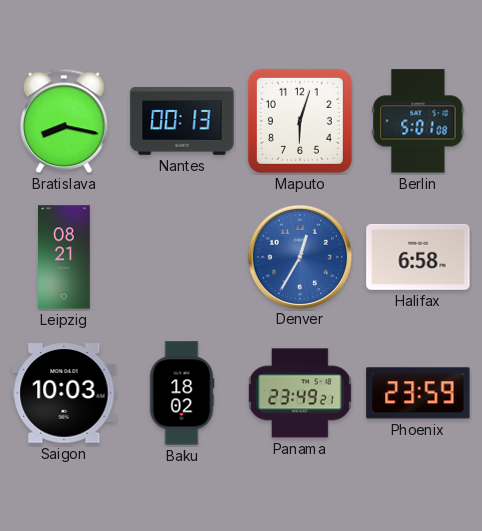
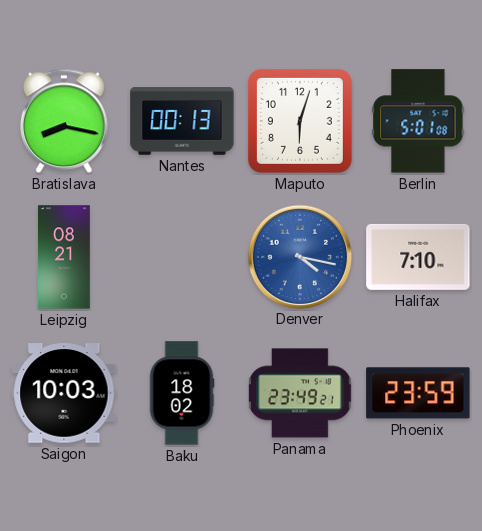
Denver: 12:35 -> 4:17
Halifax: 6:58 -> 7:10
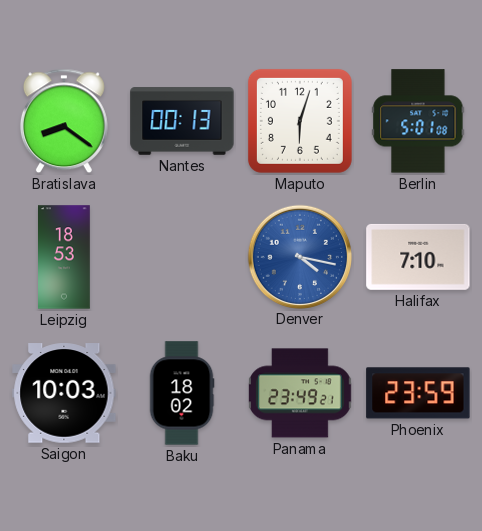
Bratislava: 8:17 -> 8:21
Leipzig: 08:21 -> 18:53
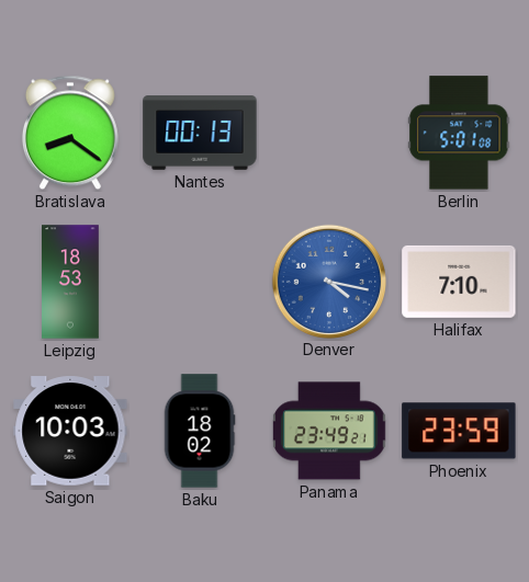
Maputo: 6:03 -> none
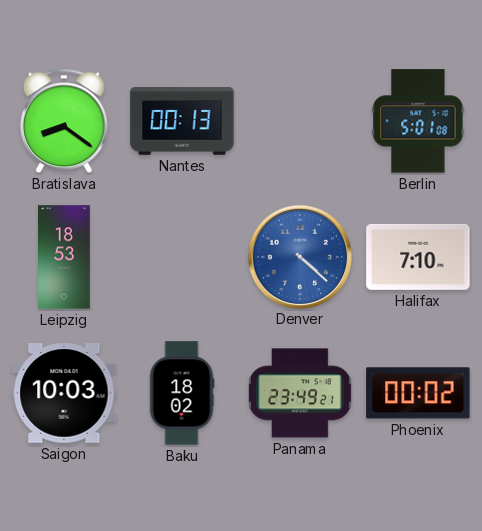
Denver: 4:17 -> 4:22
Phoenix: 23:59 -> 00:02
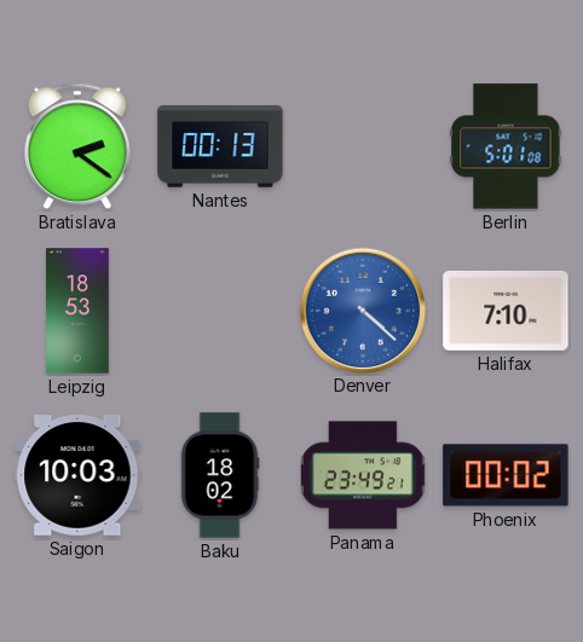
Bratislava: 8:21 -> 2:21
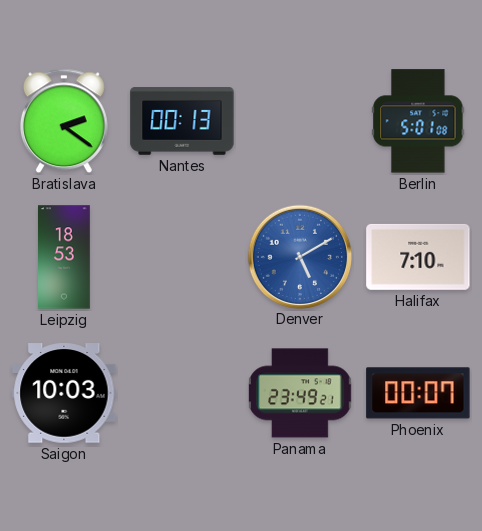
Denver: 4:22 -> 5:10
Baku: 18:02 -> none
Phoenix: 00:02 -> 00:07
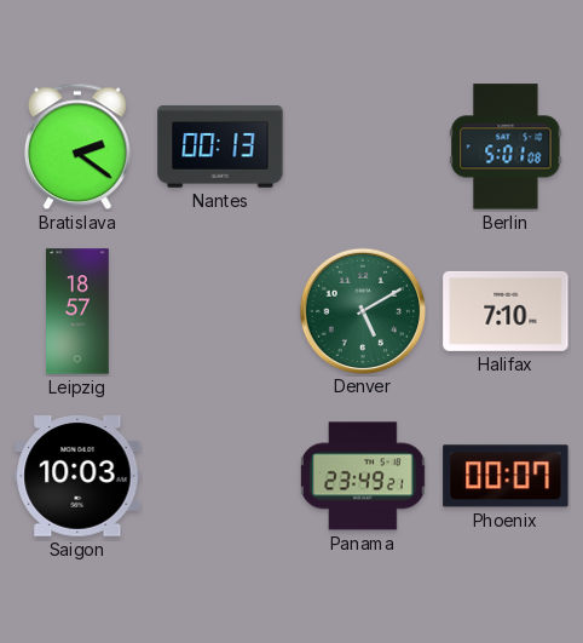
Leipzig: 18:53 -> 18:57
Denver dial: blue -> green
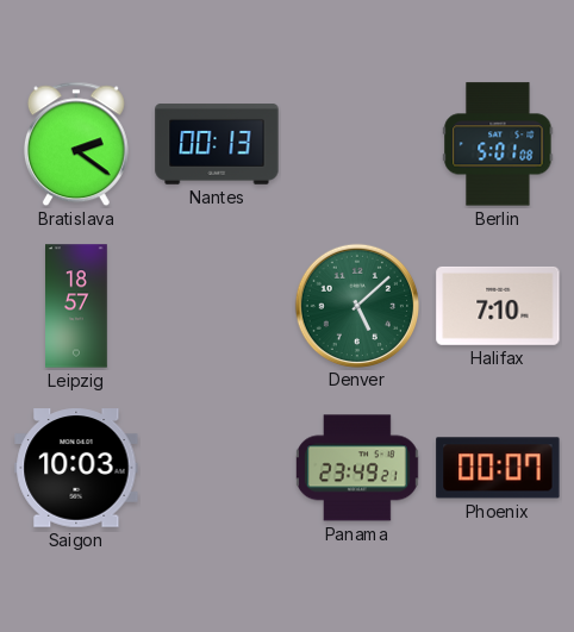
Denver: 5:10 -> 5:08
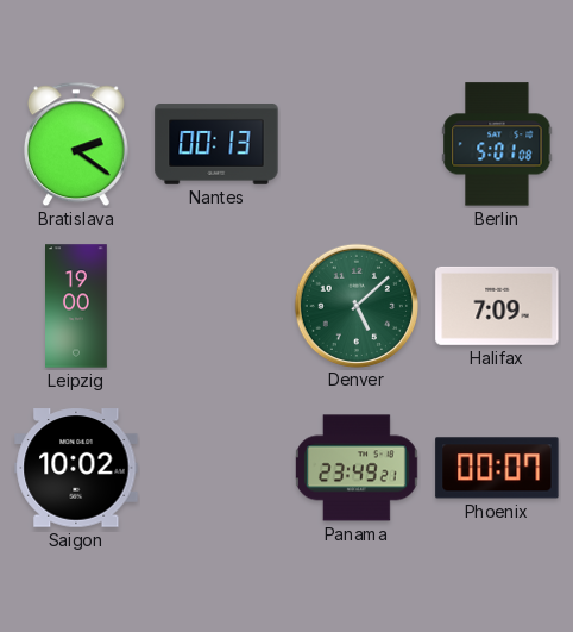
Leipzig: 18:57 -> 19:00
Halifax: 7:10 -> 7:09
Saigon: 10:03 -> 10:02
